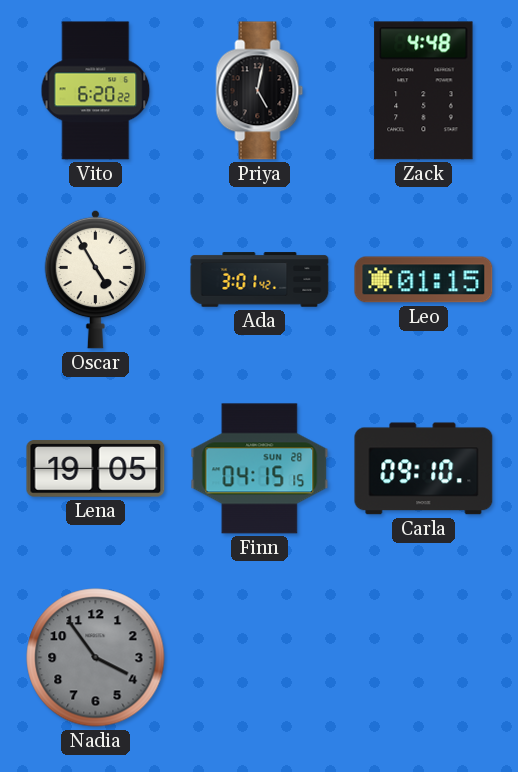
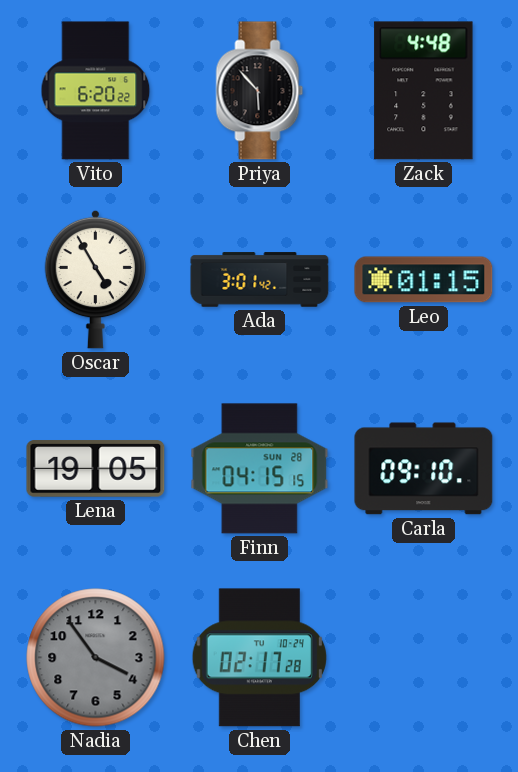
Priya: 5:02 -> 5:53
Chen: none -> 02:17
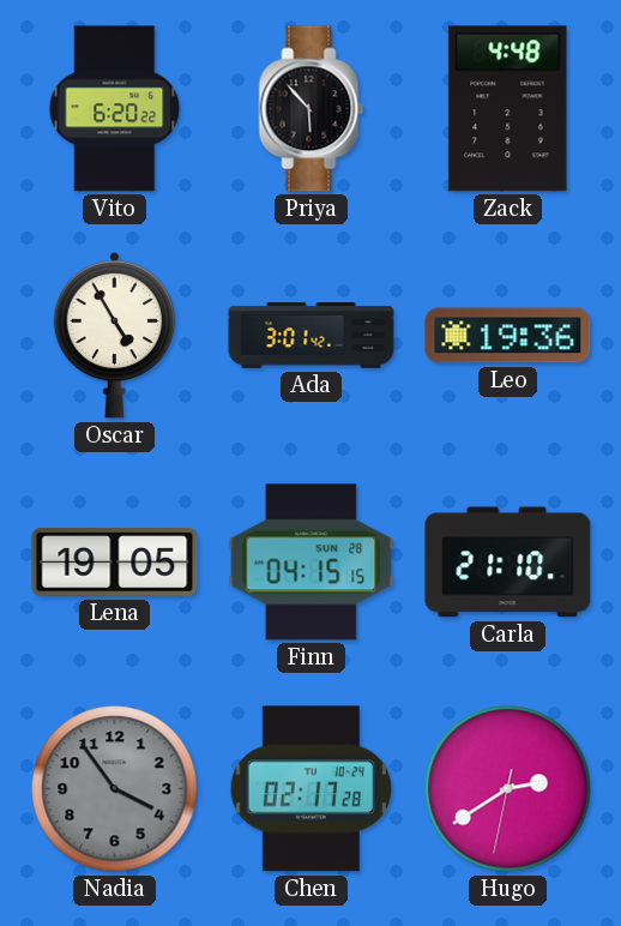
Leo: 01:15 -> 19:36
Carla: 09:10 -> 21:10
Hugo: none -> 2:39
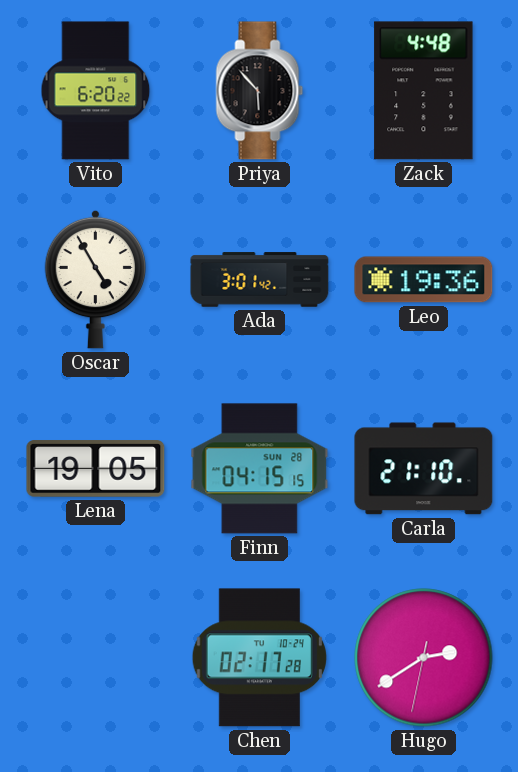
Nadia: 3:54 -> none
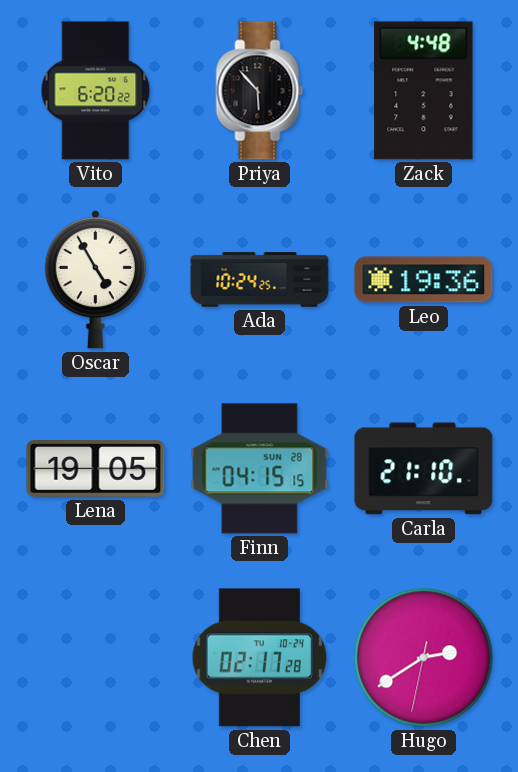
Ada: 3:01 -> 10:24
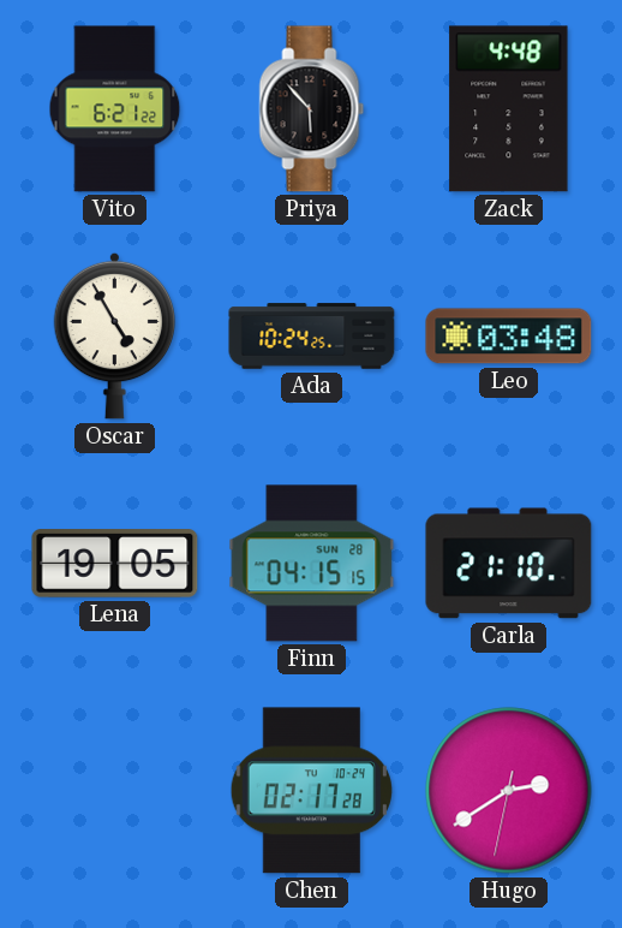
Vito: 6:20 -> 6:21
Leo: 19:36 -> 03:48
